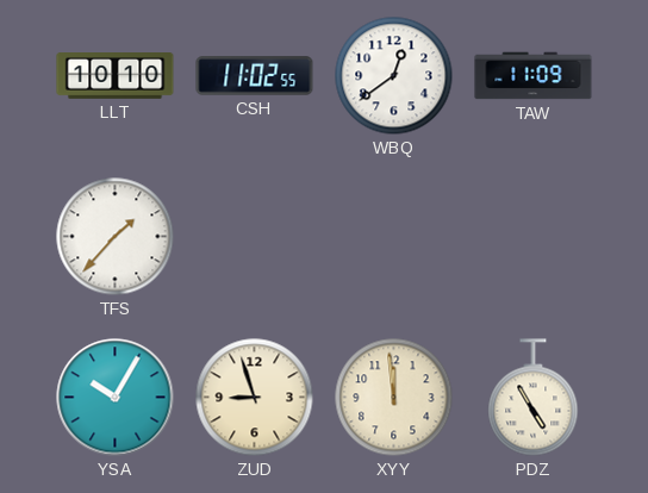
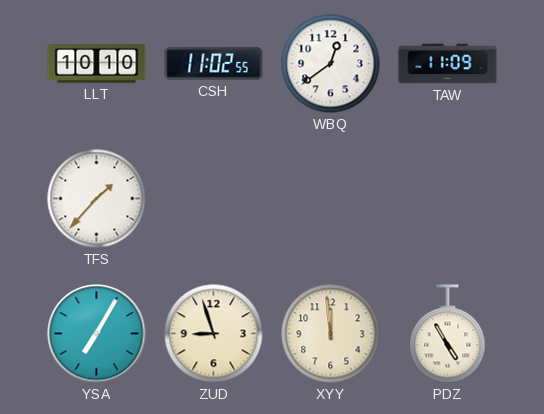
YSA: 10:05 -> 7:05
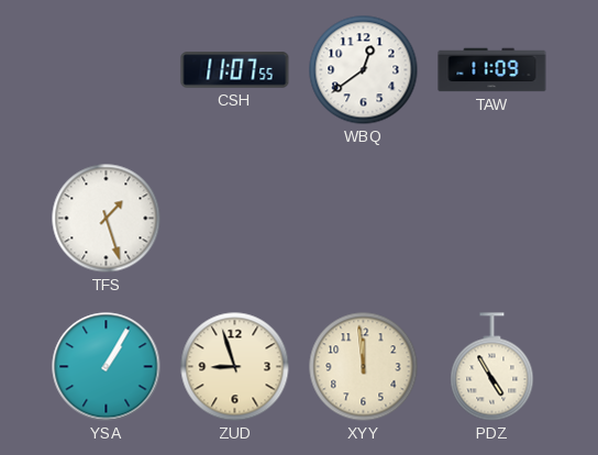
LLT: 10:10 -> none
CSH: 11:02 -> 11:07
TFS: 1:37 -> 1:27
YSA: 7:05 -> 1:05
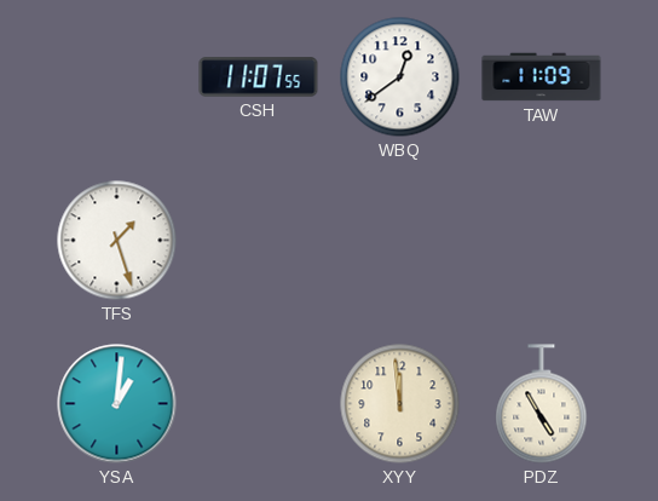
YSA: 1:05 -> 1:01
ZUD: 8:57 -> none
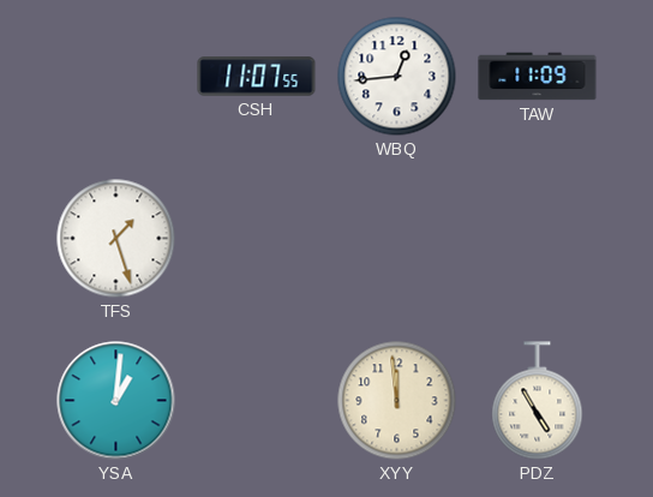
WBQ: 12:39 -> 12:44
